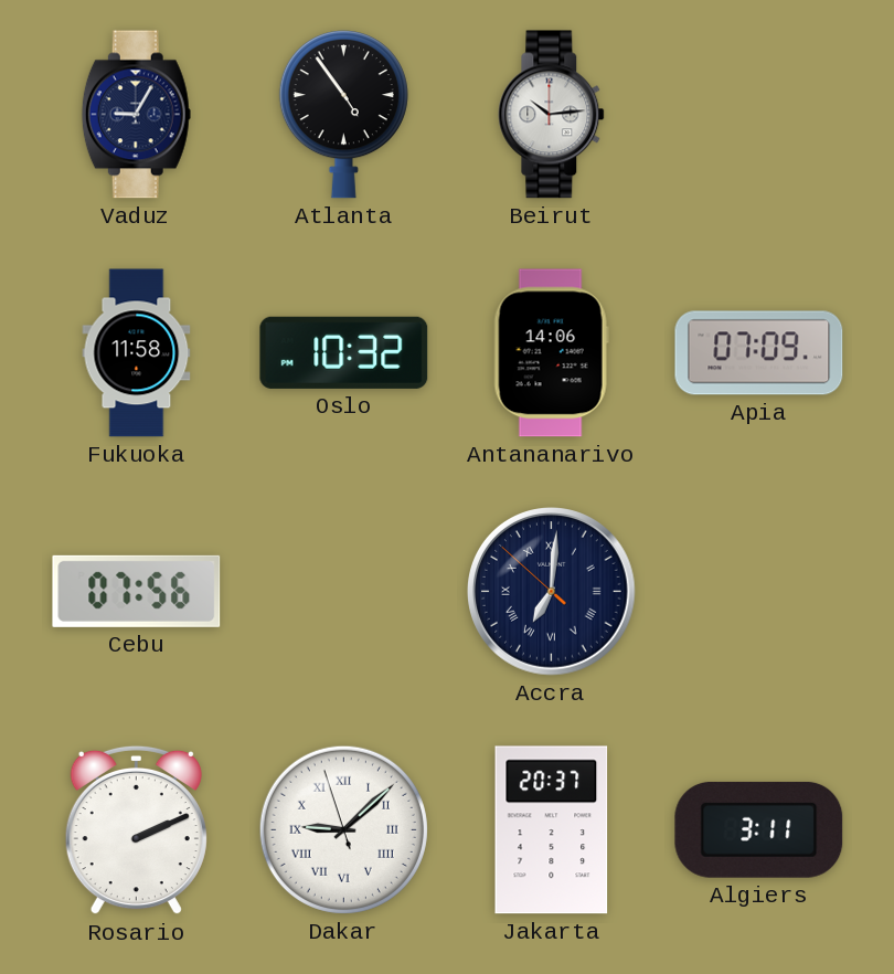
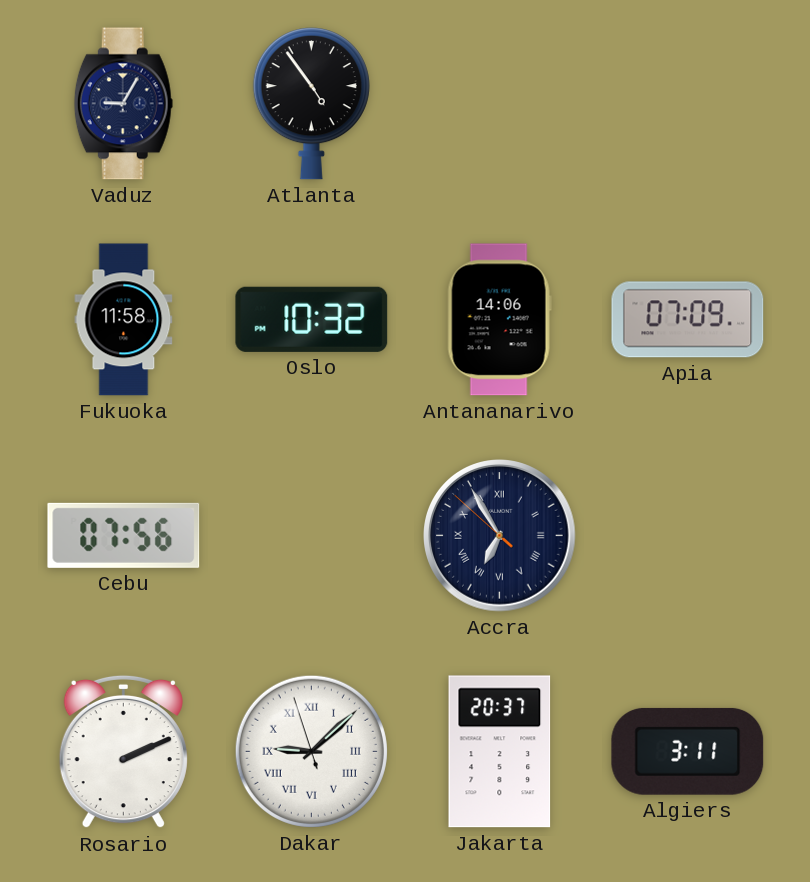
Beirut: 10:14 -> none
Accra: 7:00 -> 6:54
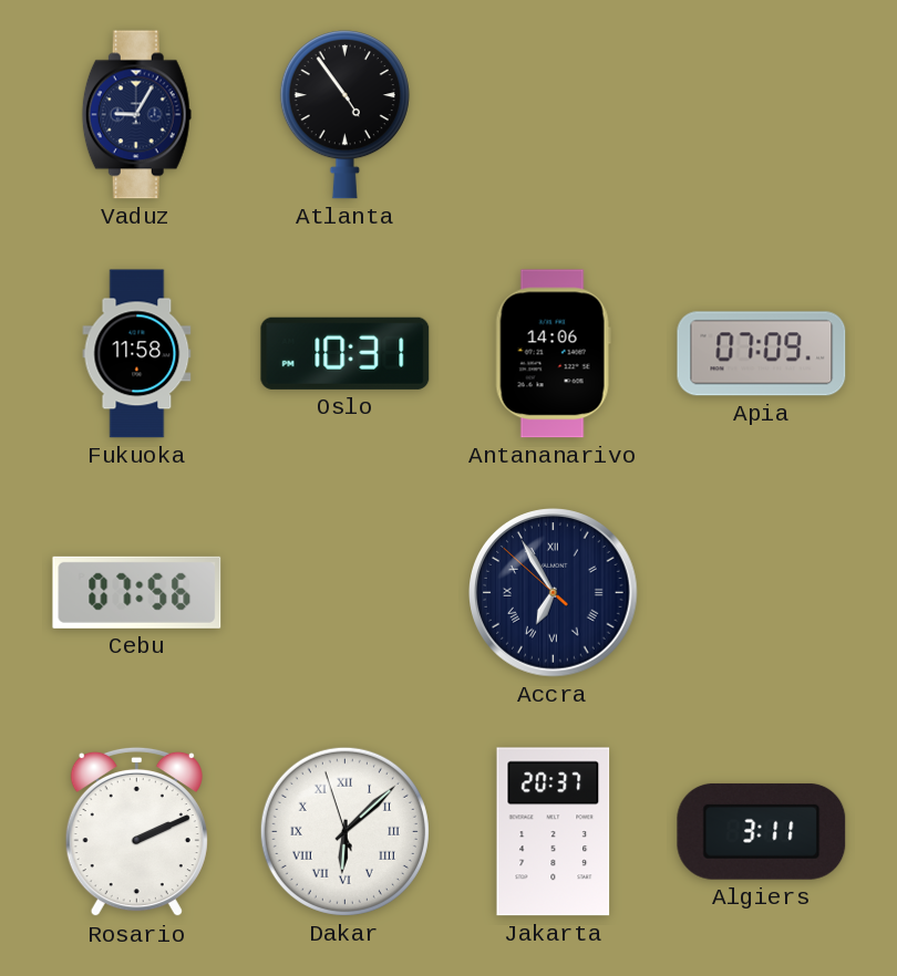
Oslo: 10:32 -> 10:31
Dakar: 9:07 -> 6:07
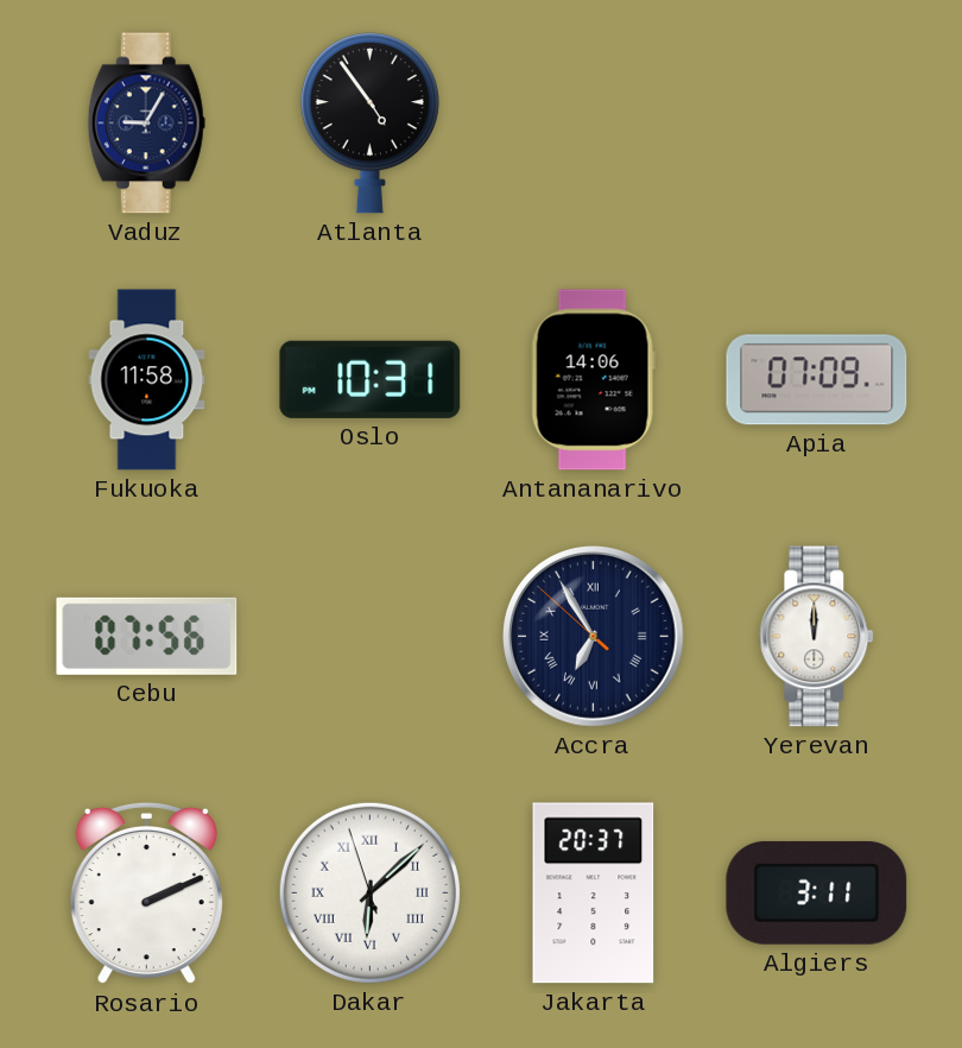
Yerevan: none -> 12:00
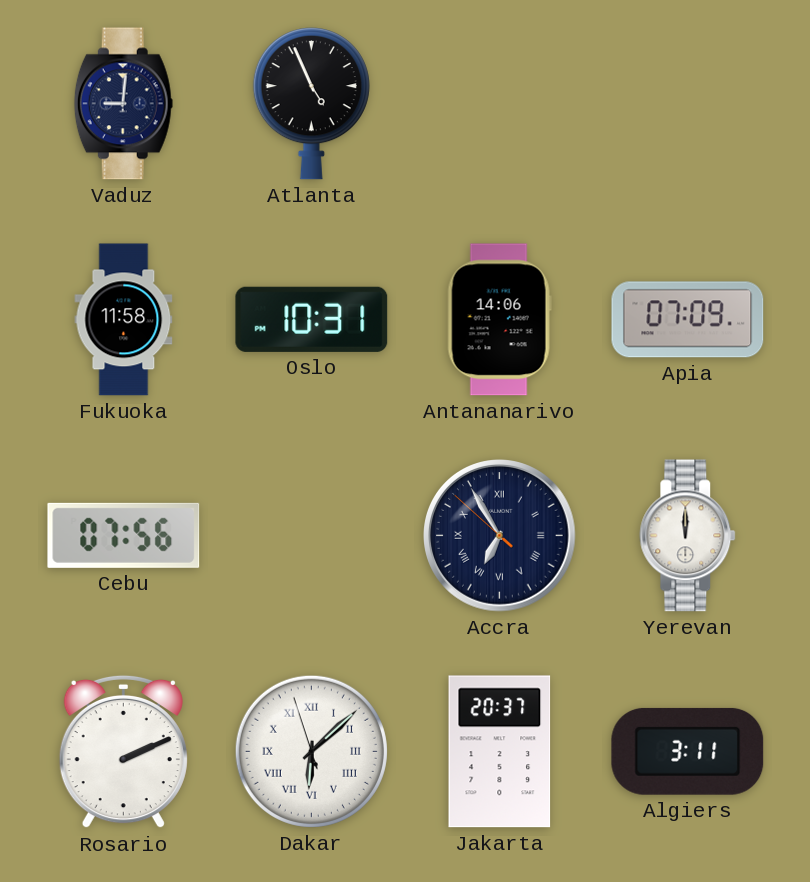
Vaduz: 9:05 -> 9:01
Atlanta: 4:54 -> 4:56
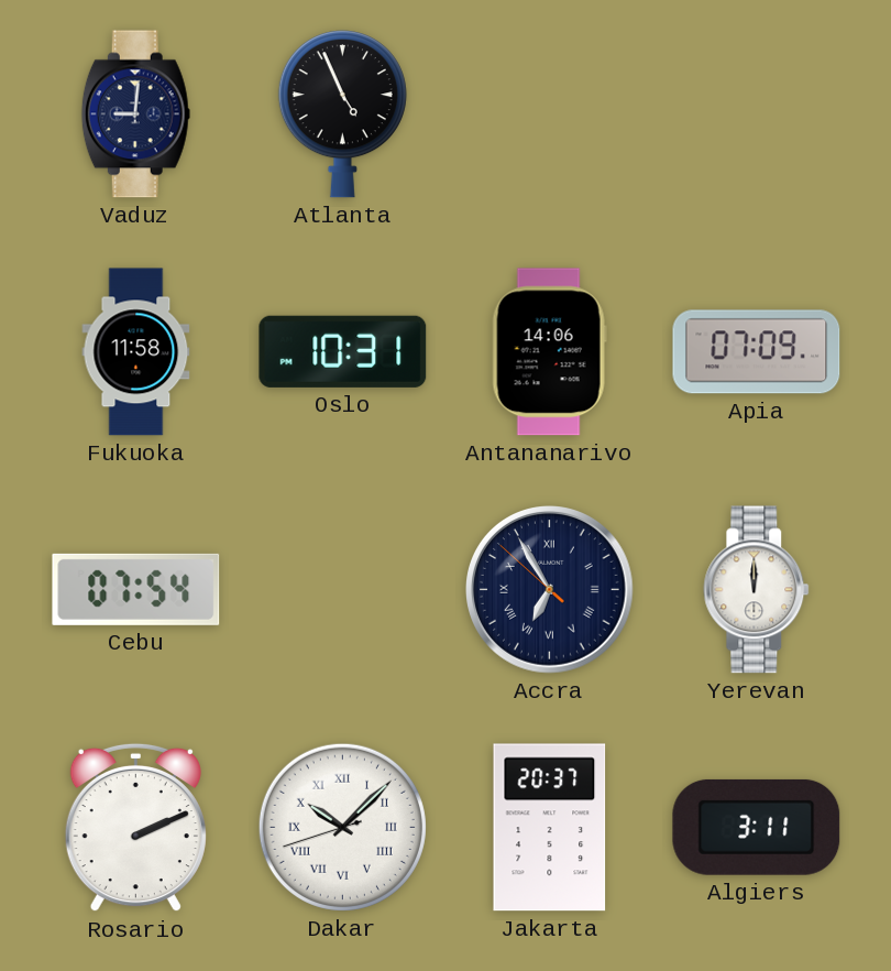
Cebu: 07:56 -> 07:54
Dakar: 6:07 -> 10:07
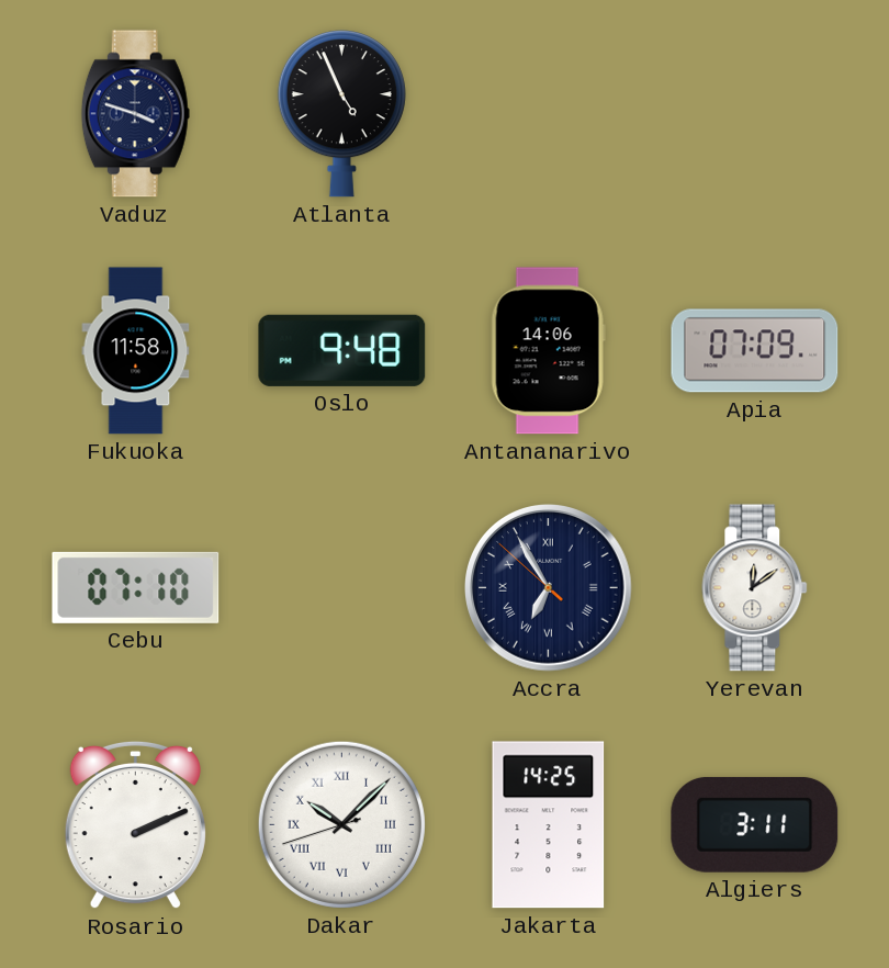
Vaduz: 9:01 -> 3:48
Oslo: 10:31 -> 9:48
Cebu: 07:54 -> 07:10
Yerevan: 12:00 -> 12:09
Jakarta: 20:37 -> 14:25
